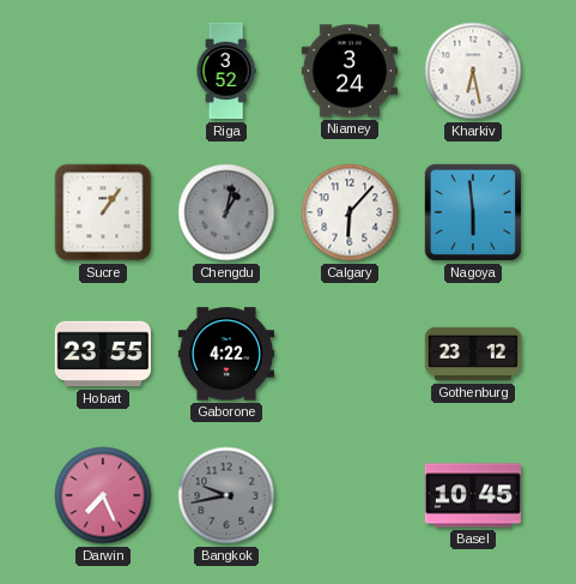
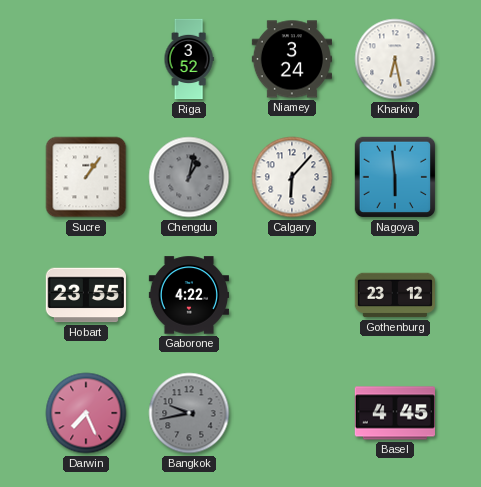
Basel: 10:45 -> 4:45
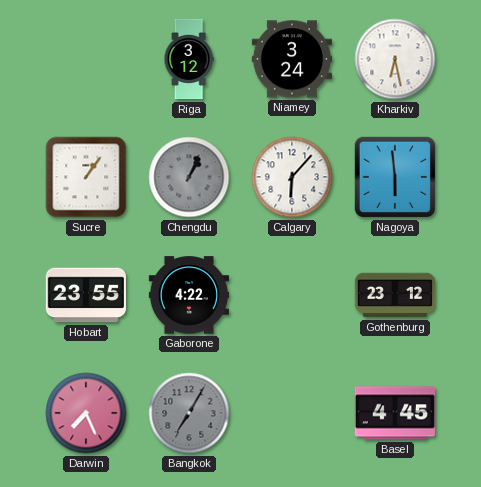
Riga: 3:52 -> 3:12
Chengdu: 1:02 -> 1:04
Bangkok: 9:43 -> 7:05
